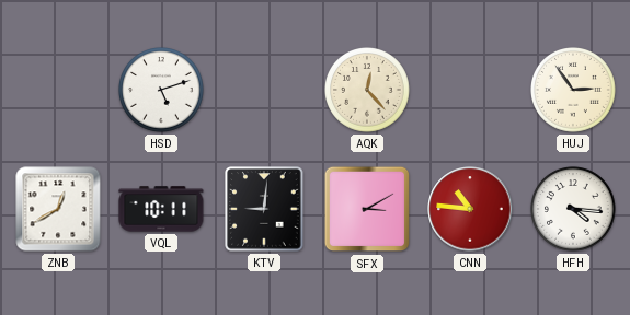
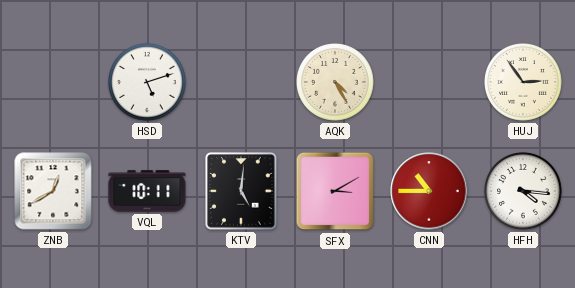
AQK: 12:23 -> 4:25
KTV: 9:01 -> 5:01
CNN: 10:46 -> 10:45
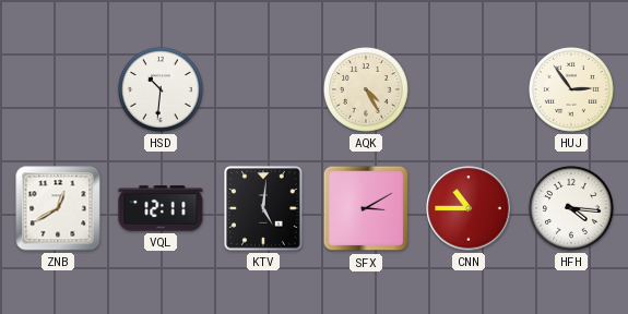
HSD: 5:12 -> 10:31
VQL: 10:11 -> 12:11
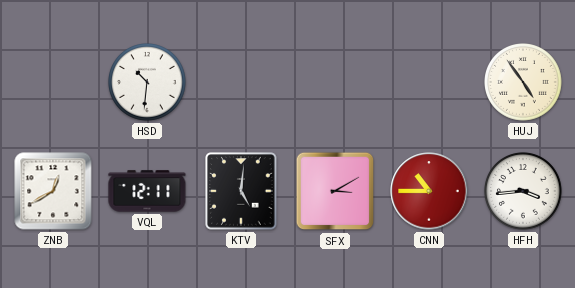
AQK: 4:25 -> none
HUJ: 2:54 -> 4:54
HFH: 4:16 -> 3:44
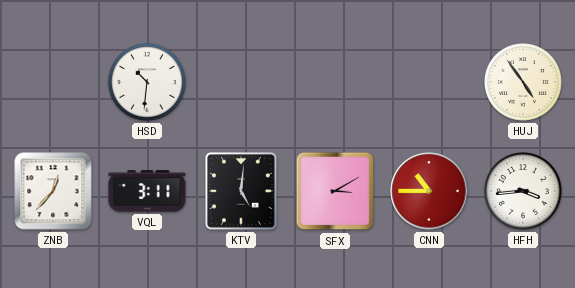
ZNB: 12:40 -> 12:37
VQL: 12:11 -> 3:11
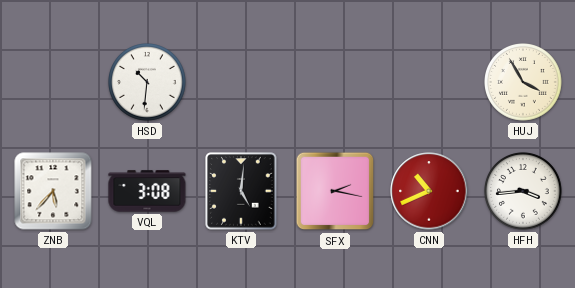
HUJ: 4:54 -> 3:55
ZNB: 12:37 -> 5:37
VQL: 3:11 -> 3:08
SFX: 3:10 -> 2:17
CNN: 10:45 -> 10:41
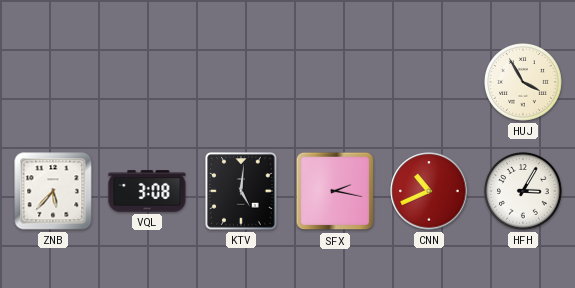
HSD: 10:31 -> none
HFH: 3:44 -> 3:05
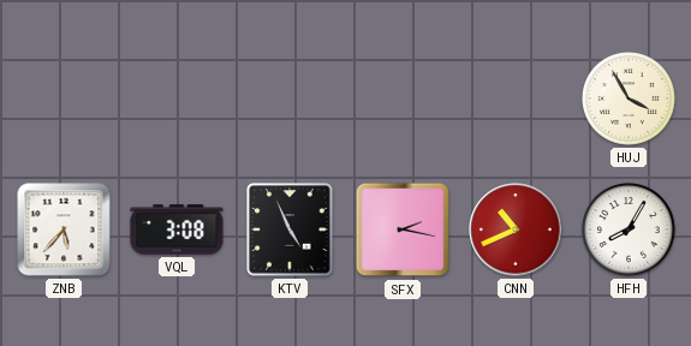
KTV: 5:01 -> 4:56
HFH: 3:05 -> 8:05
